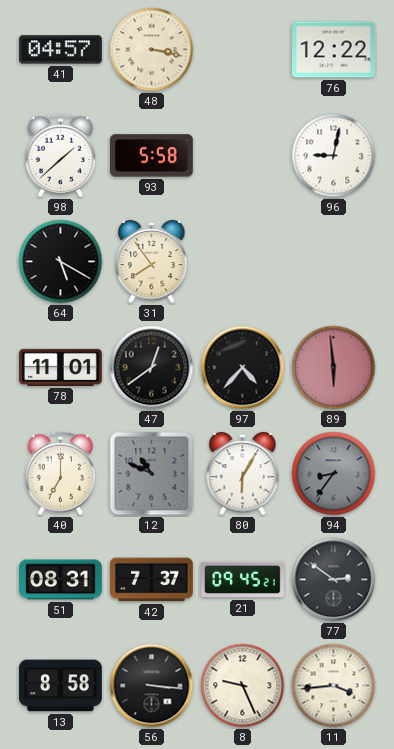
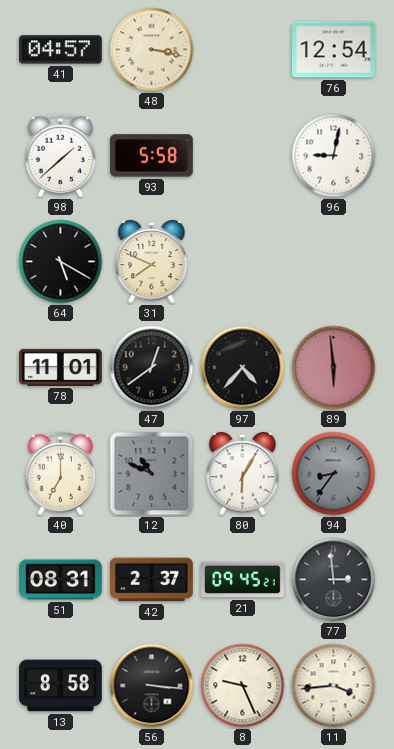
76: 12:22 -> 12:54
31: 7:54 -> 7:49
42: 7:37 -> 2:37
77: 2:51 -> 2:59
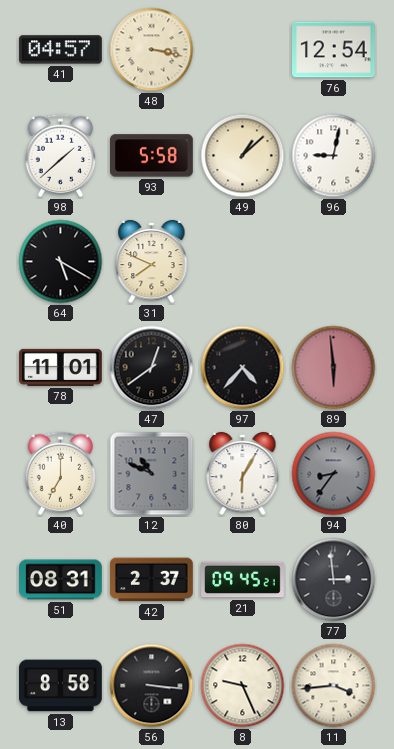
49: none -> 1:08
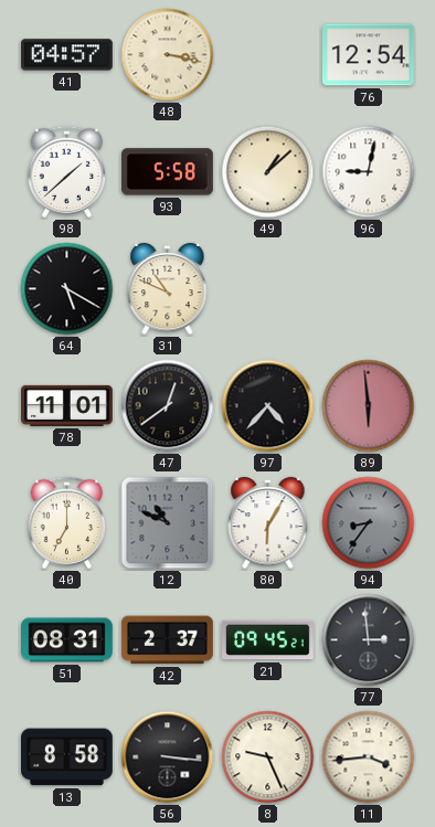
31: 7:49 -> 10:49
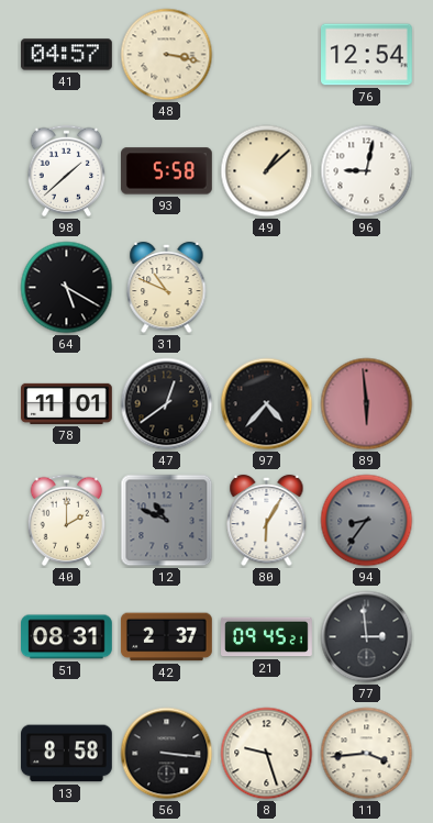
40: 7:00 -> 2:00
8: 9:26 -> 9:27
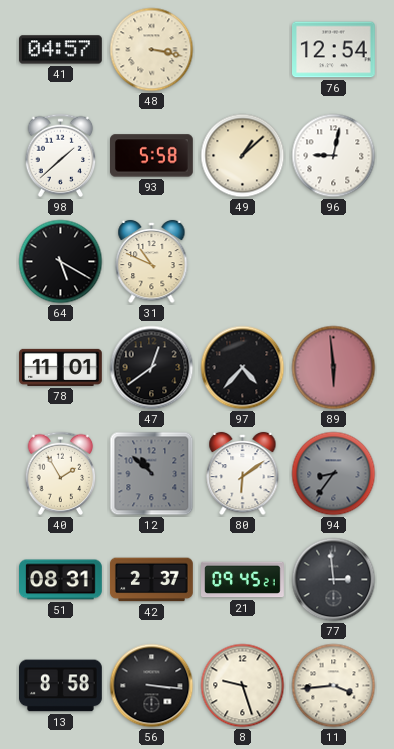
40: 2:00 -> 1:55
12: 10:49 -> 10:52
80: 6:05 -> 6:09
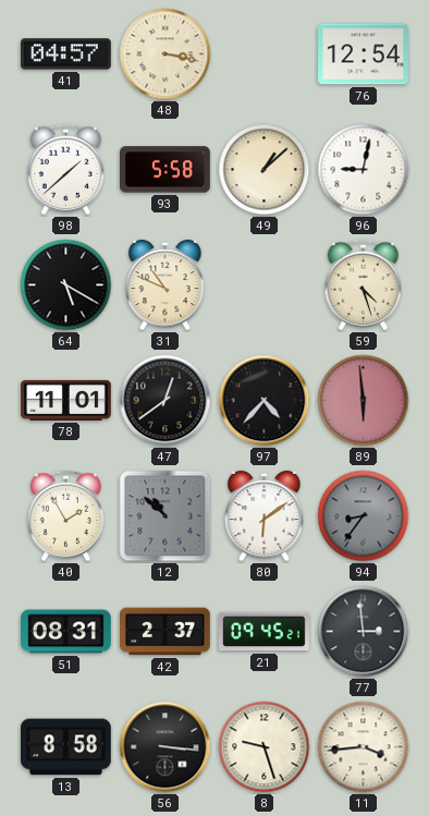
59: none -> 4:27
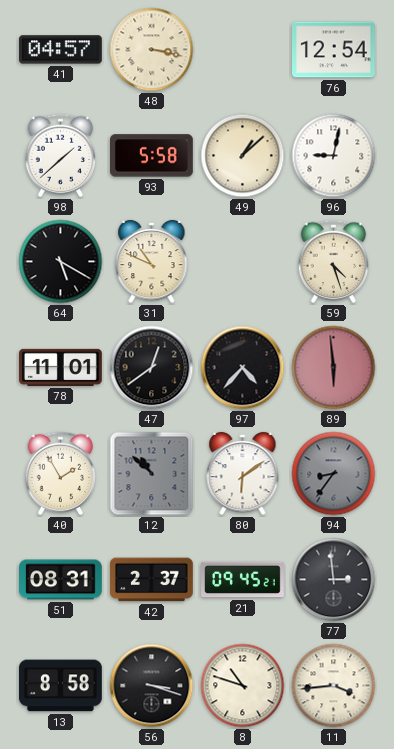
56: 3:16 -> 3:18
8: 9:27 -> 10:48
